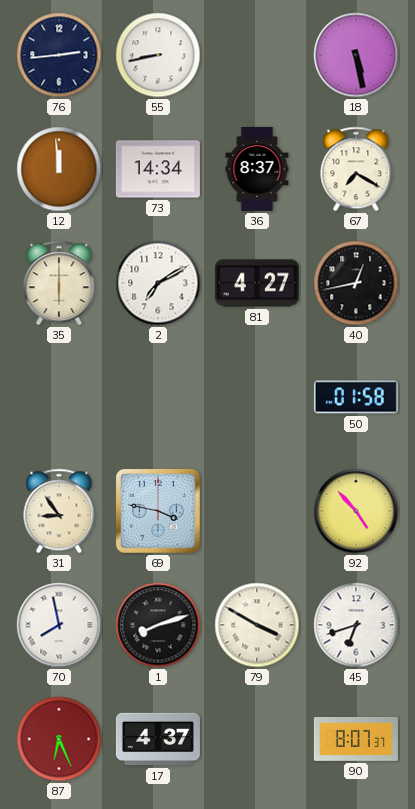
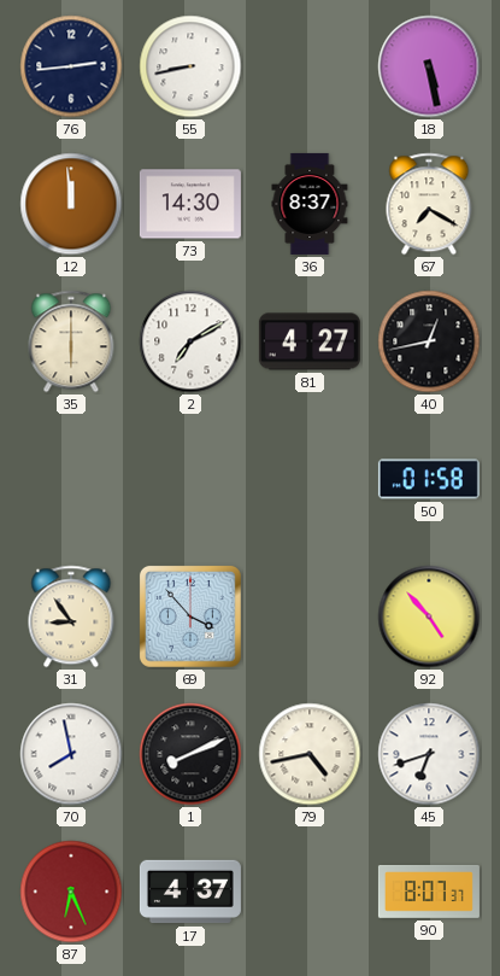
73: 14:34 -> 14:30
69: 3:47 -> 3:53
1: 8:12 -> 8:11
79: 3:50 -> 4:43
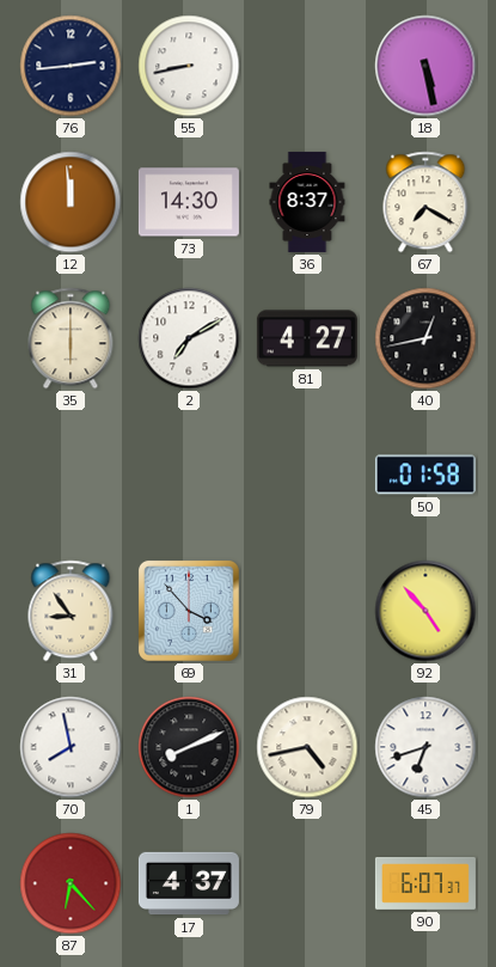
87: 6:26 -> 6:23
90: 8:07 -> 6:07
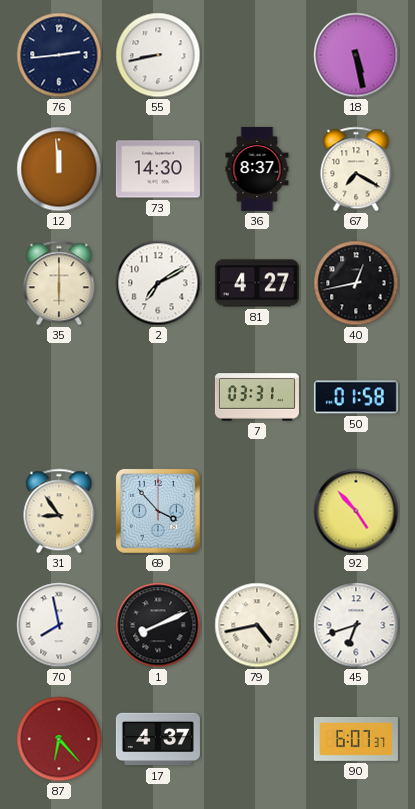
7: none -> 03:31
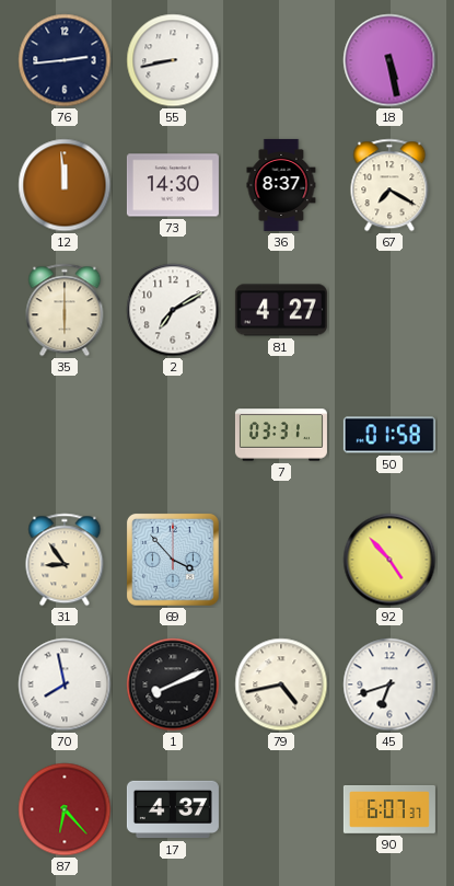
40: 12:43 -> none
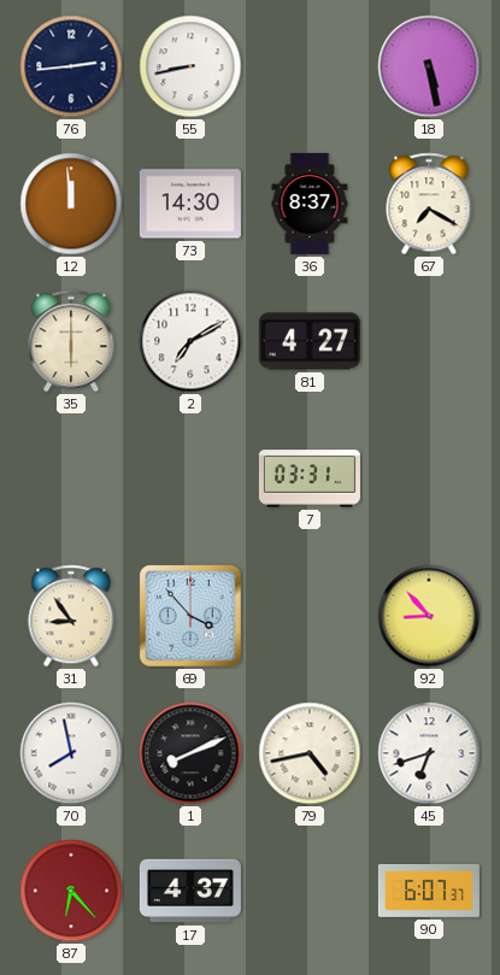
50: 01:58 -> none
92: 4:53 -> 8:53
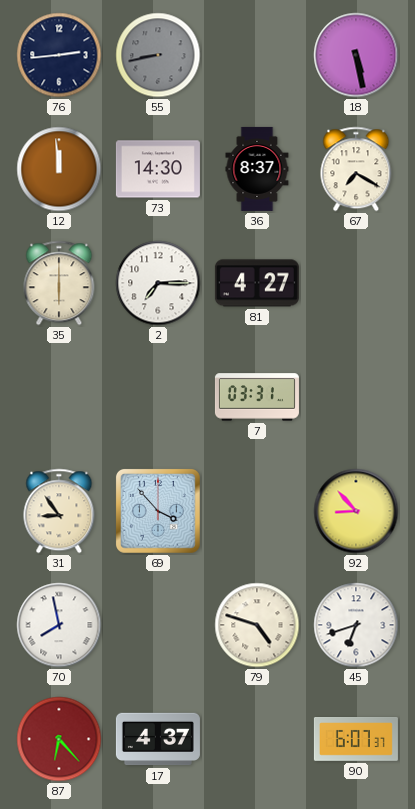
55 dial: white -> grey
2: 7:10 -> 7:15
1: 8:11 -> none
79: 4:43 -> 4:48
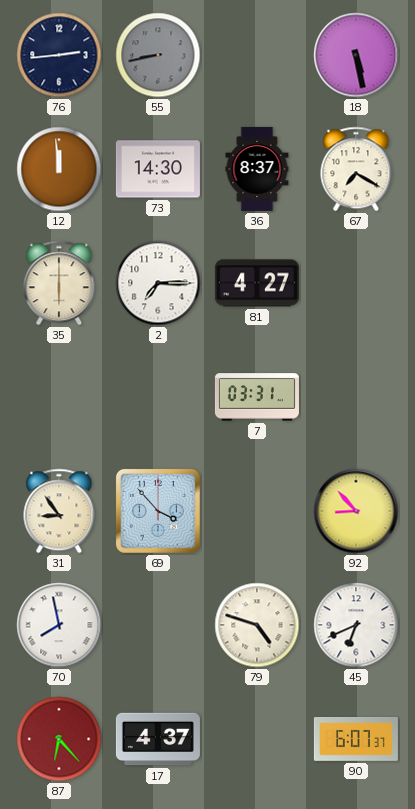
45: 6:42 -> 6:41
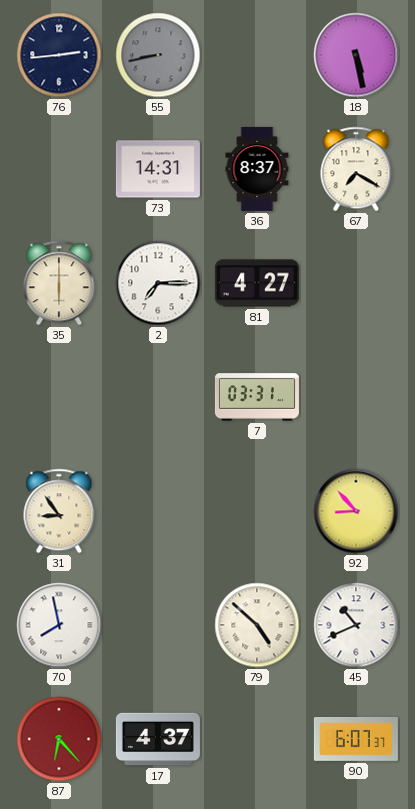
12: 11:59 -> none
73: 14:30 -> 14:31
69: 3:53 -> none
79: 4:48 -> 4:52
45: 6:41 -> 10:41
